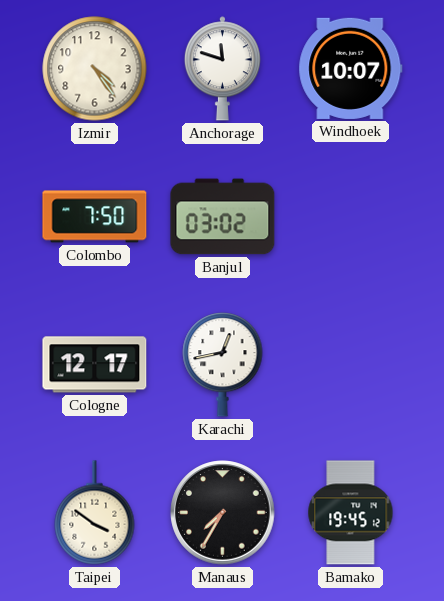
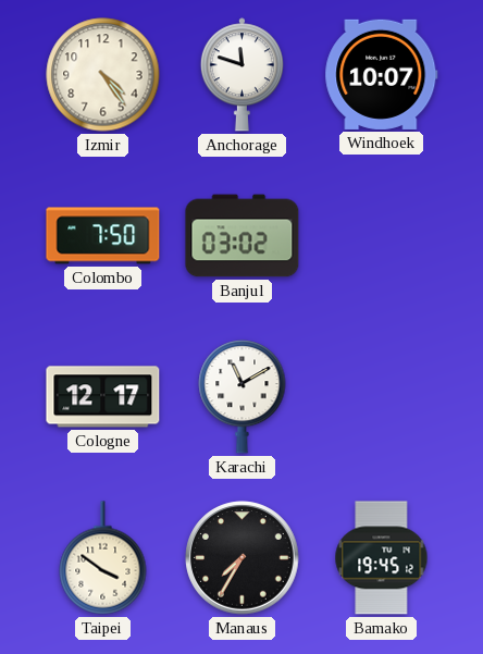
Karachi: 12:43 -> 11:10
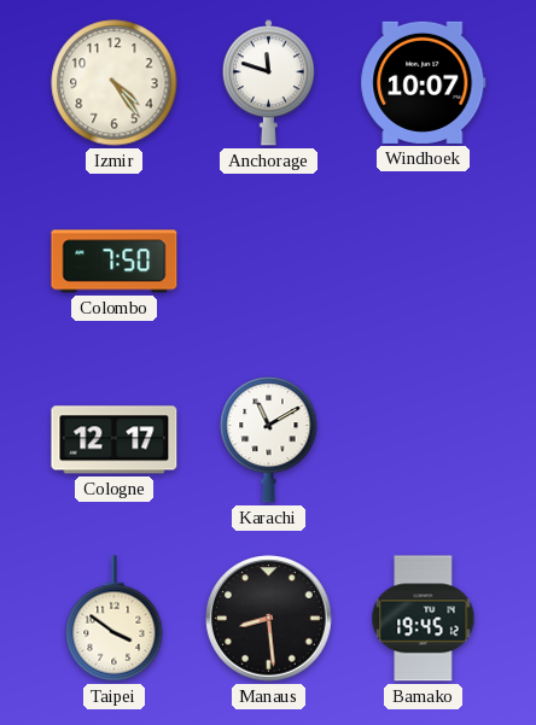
Banjul: 03:02 -> none
Manaus: 7:35 -> 8:29
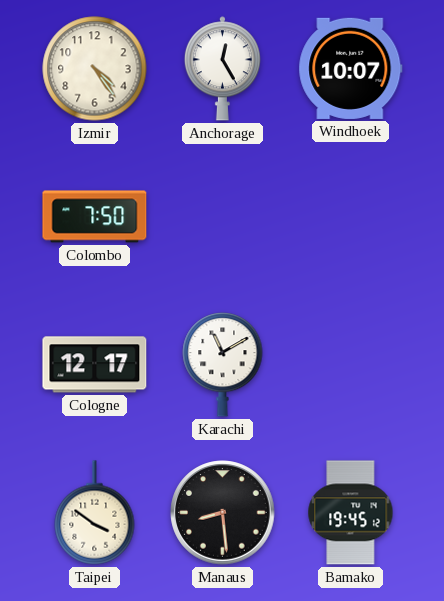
Anchorage: 11:48 -> 12:25
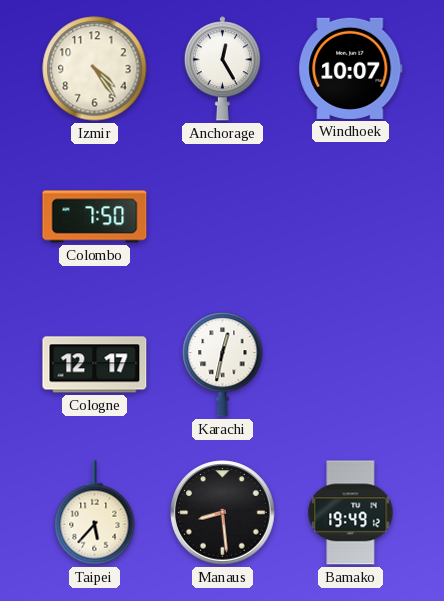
Karachi: 11:10 -> 12:32
Taipei: 3:51 -> 5:37
Bamako: 19:45 -> 19:49
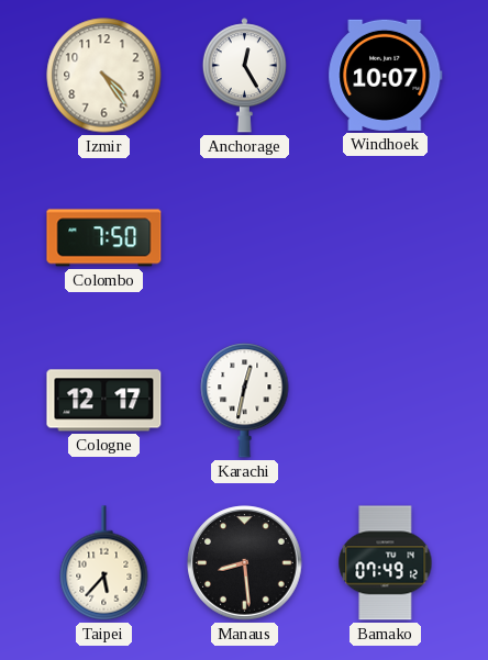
Bamako: 19:49 -> 07:49
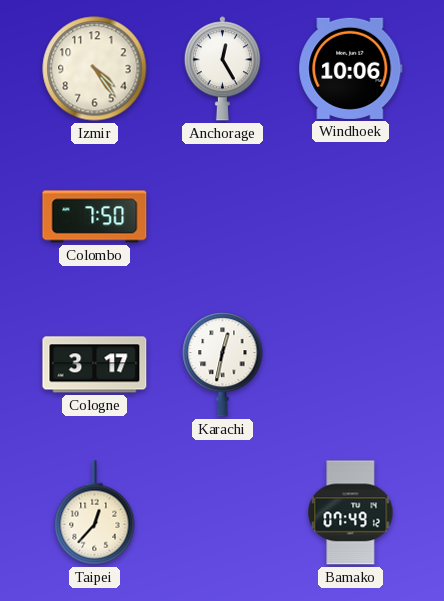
Windhoek: 10:07 -> 10:06
Cologne: 12:17 -> 3:17
Taipei: 5:37 -> 12:37
Manaus: 8:29 -> none
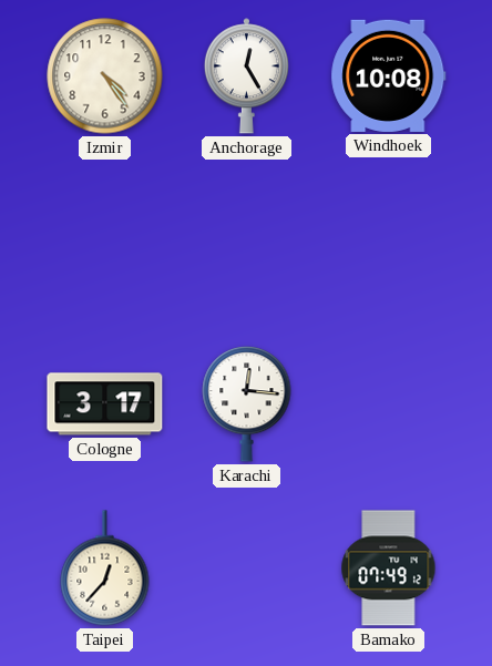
Windhoek: 10:06 -> 10:08
Colombo: 7:50 -> none
Karachi: 12:32 -> 12:16
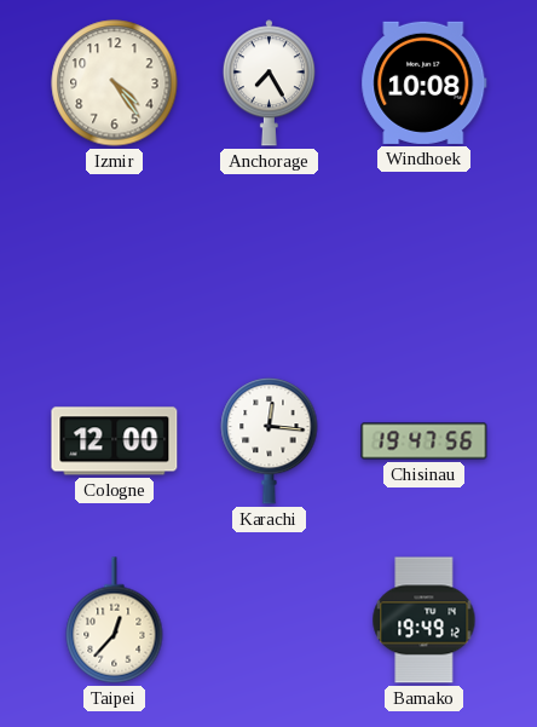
Anchorage: 12:25 -> 7:25
Cologne: 3:17 -> 12:00
Chisinau: none -> 19:47
Bamako: 07:49 -> 19:49
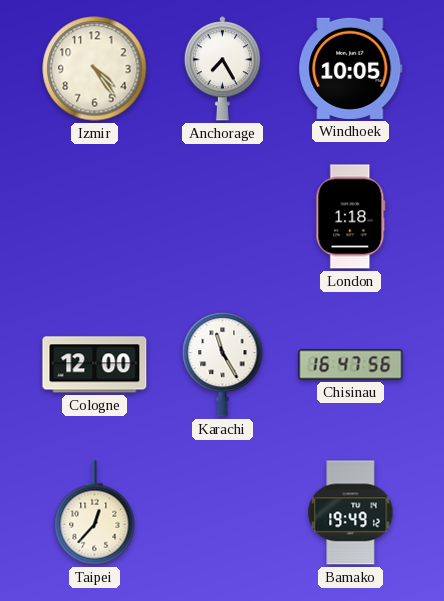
Windhoek: 10:08 -> 10:05
London: none -> 1:18
Karachi: 12:16 -> 11:25
Chisinau: 19:47 -> 16:47
